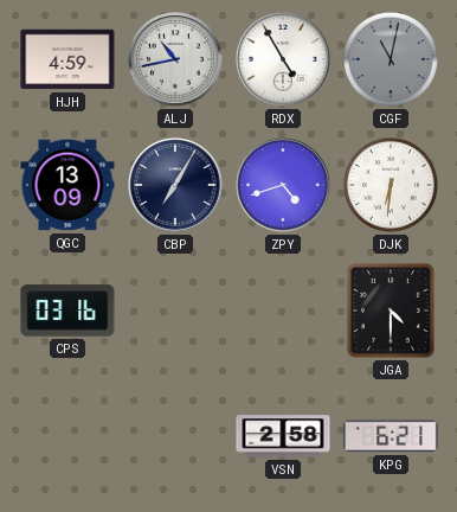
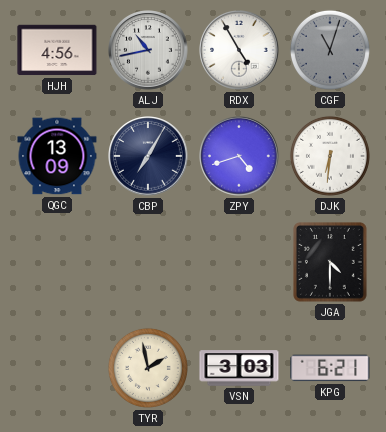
HJH: 4:59 -> 4:56
CGF: 11:02 -> 11:03
CPS: 03:16 -> none
TYR: none -> 1:58
VSN: 2:58 -> 3:03
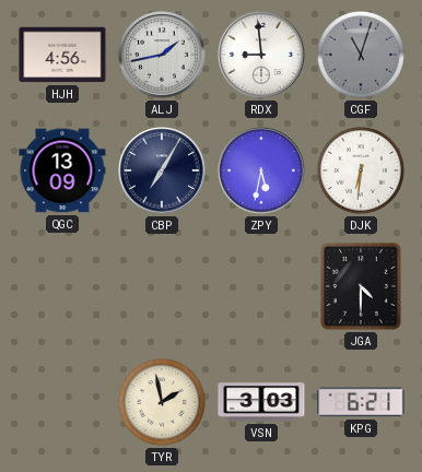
ALJ: 10:43 -> 1:43
RDX: 4:55 -> 8:59
ZPY: 4:42 -> 5:32
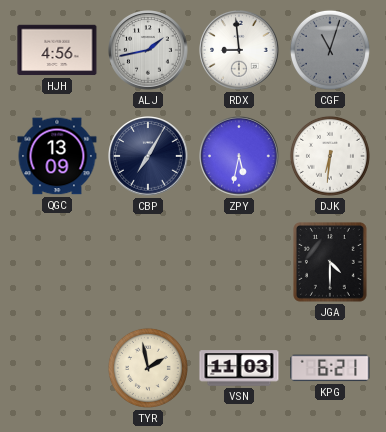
VSN: 3:03 -> 11:03
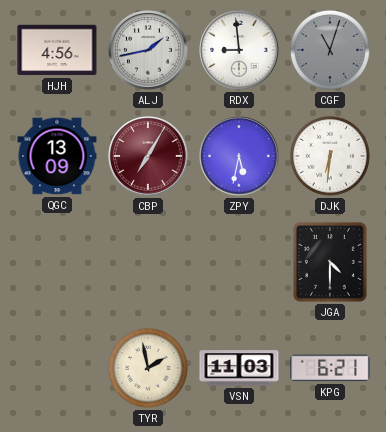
CBP dial: navy -> burgundy
